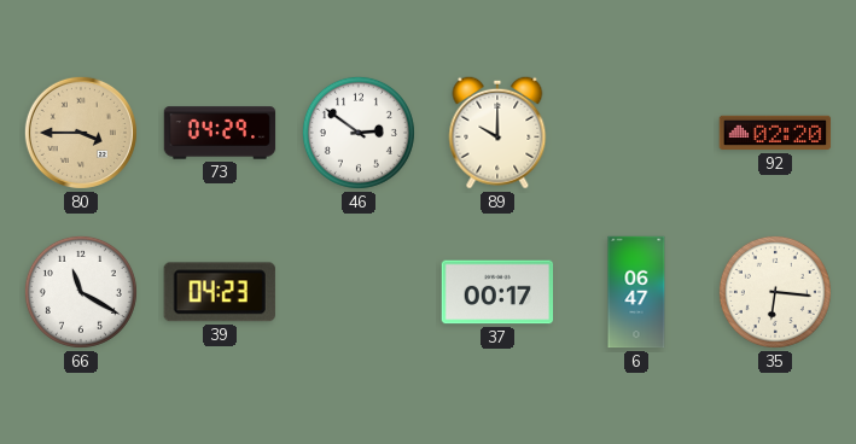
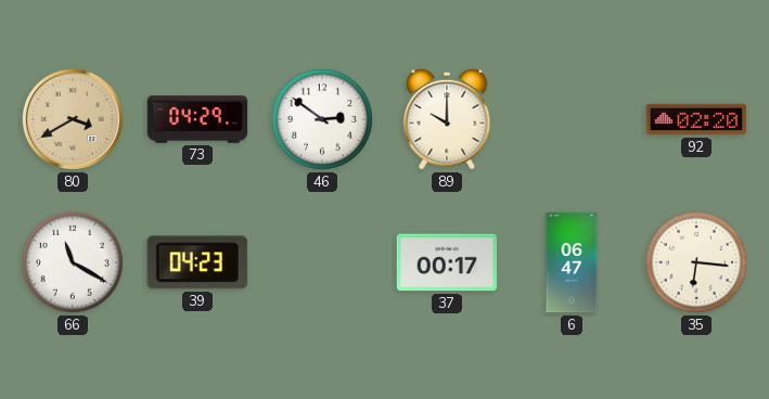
80: 3:45 -> 3:40
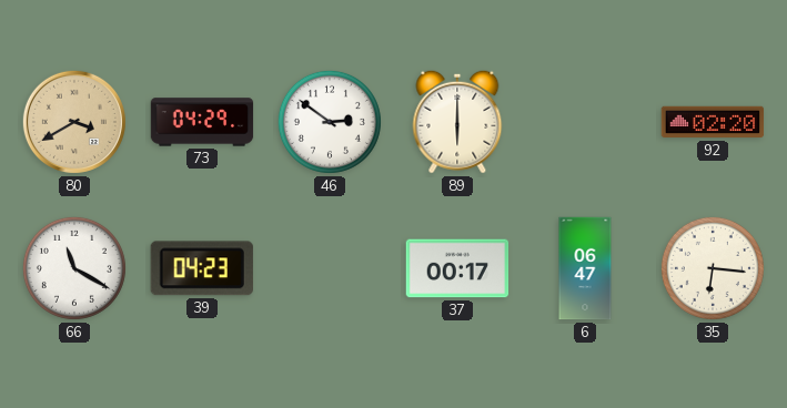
89: 10:00 -> 6:00
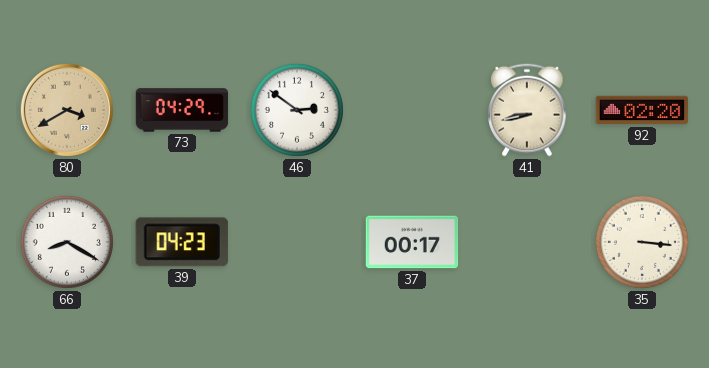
89: 6:00 -> none
41: none -> 8:43
66: 11:20 -> 8:20
6: 06:47 -> none
35: 6:16 -> 3:16
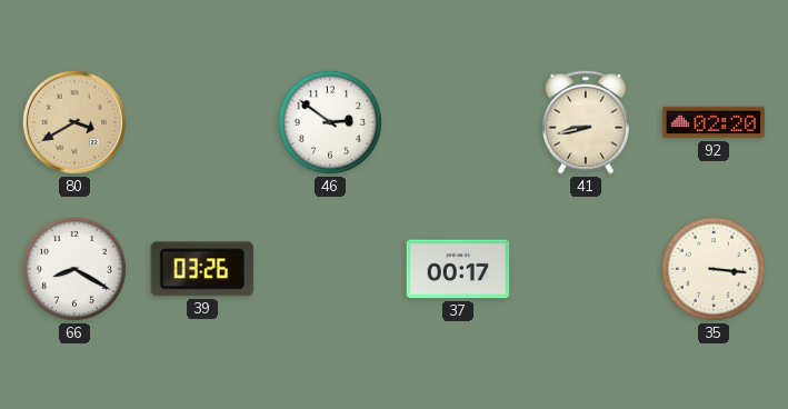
73: 04:29 -> none
39: 04:23 -> 03:26
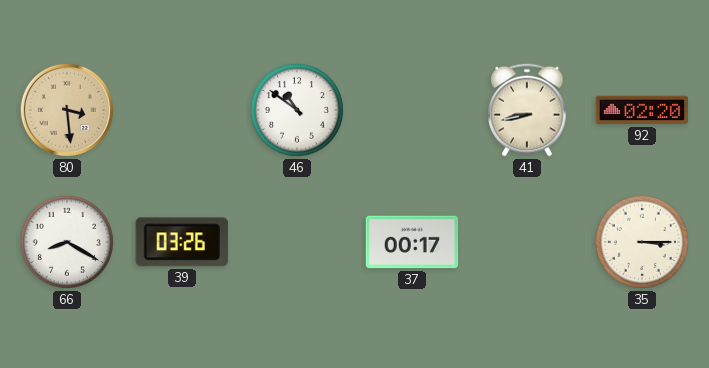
80: 3:40 -> 3:29
46: 2:51 -> 10:51
35: 3:16 -> 3:15
